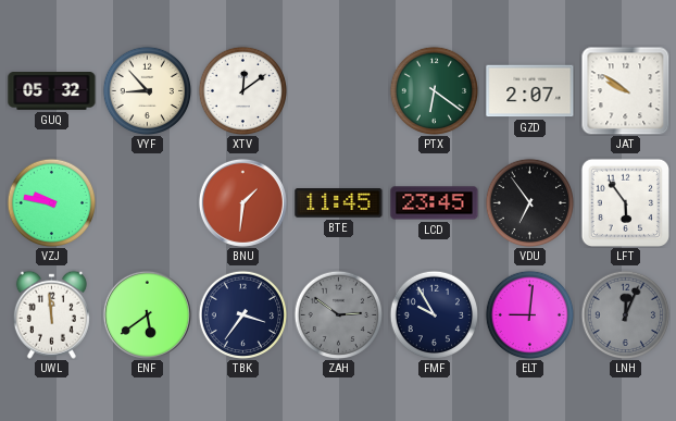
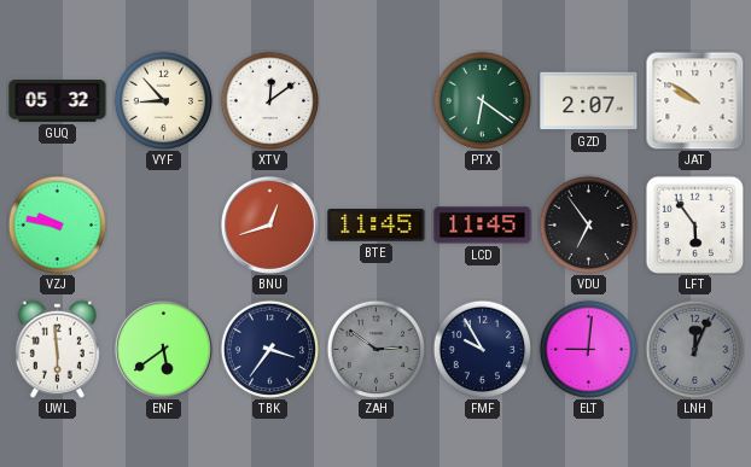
BNU: 1:31 -> 12:42
LCD: 23:45 -> 11:45
UWL: 11:59 -> 5:59
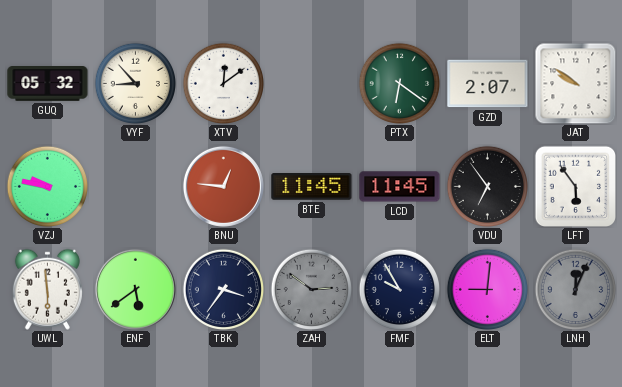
BNU: 12:42 -> 12:46
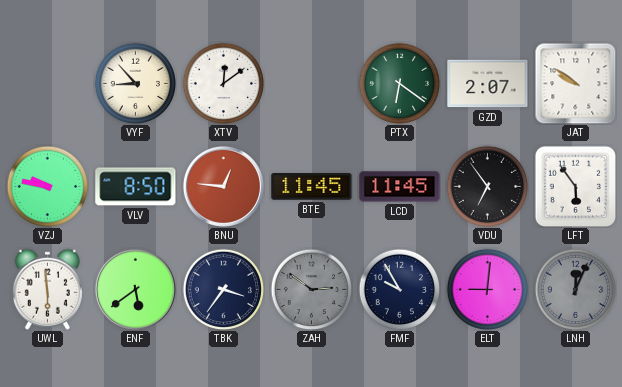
GUQ: 05:32 -> none
VLV: none -> 8:50
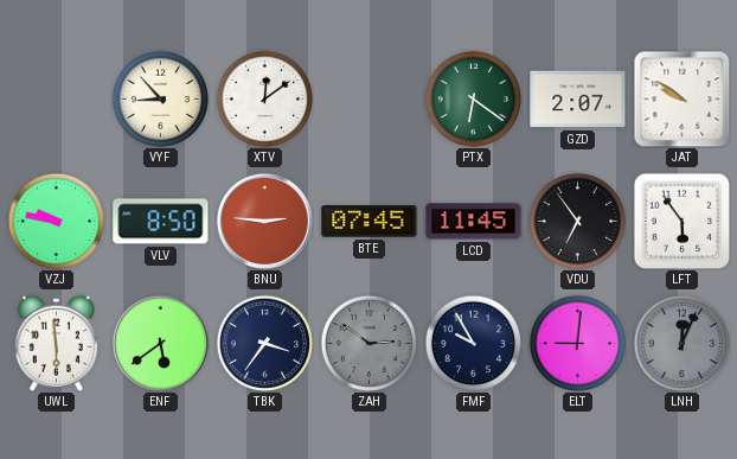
BNU: 12:46 -> 2:46
BTE: 11:45 -> 07:45
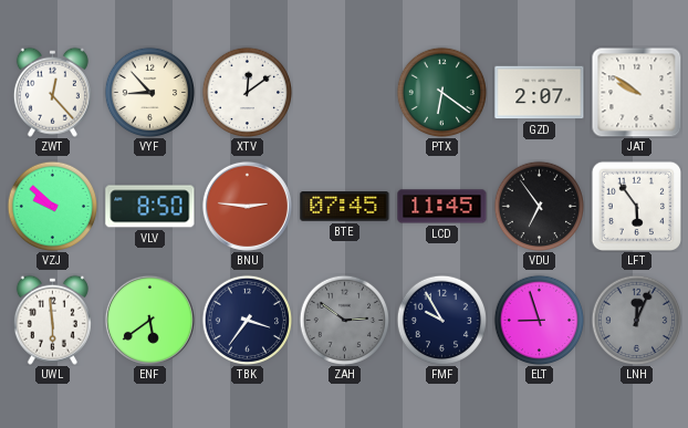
ZWT: none -> 12:23
VZJ: 9:47 -> 9:52
ELT: 9:01 -> 8:57
